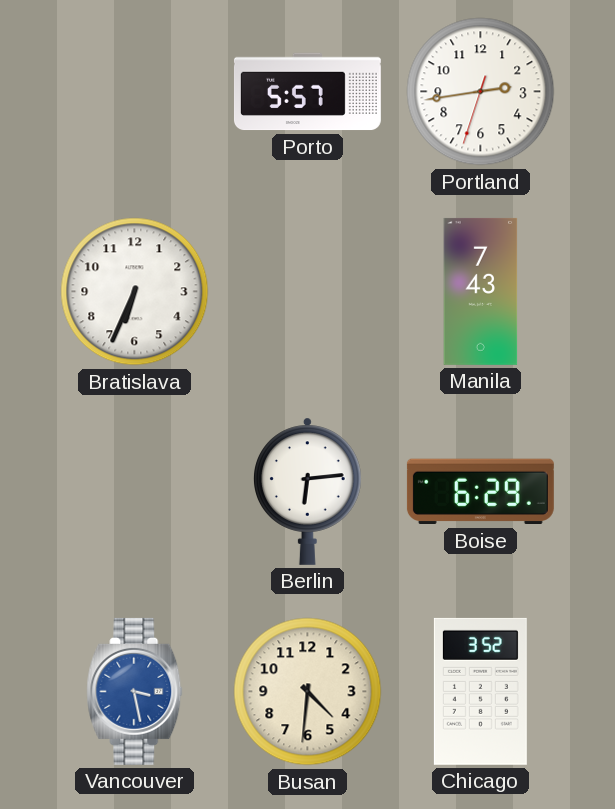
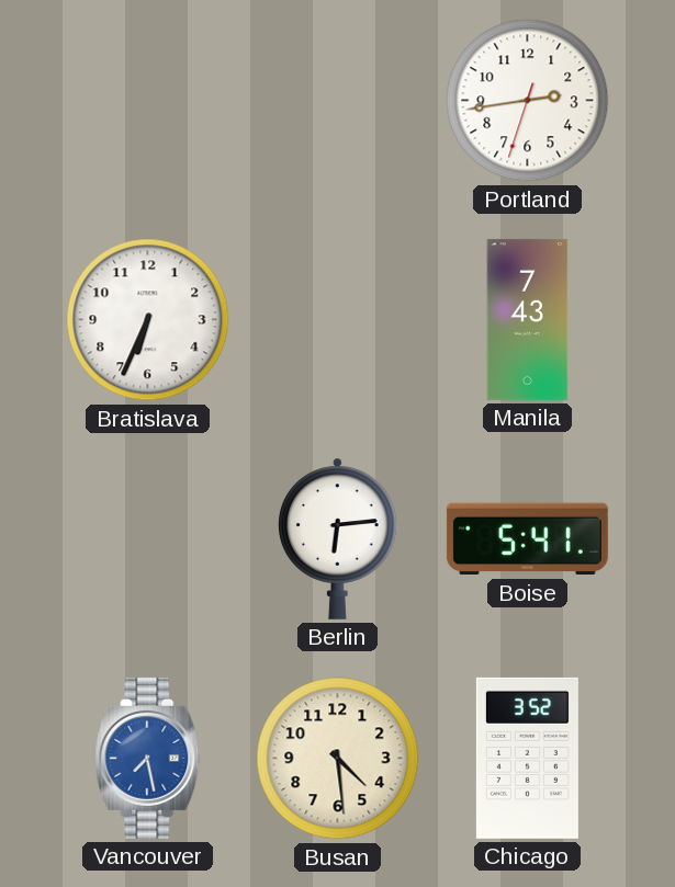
Porto: 5:57 -> none
Boise: 6:29 -> 5:41
Vancouver: 3:28 -> 7:28
Busan: 4:31 -> 4:29
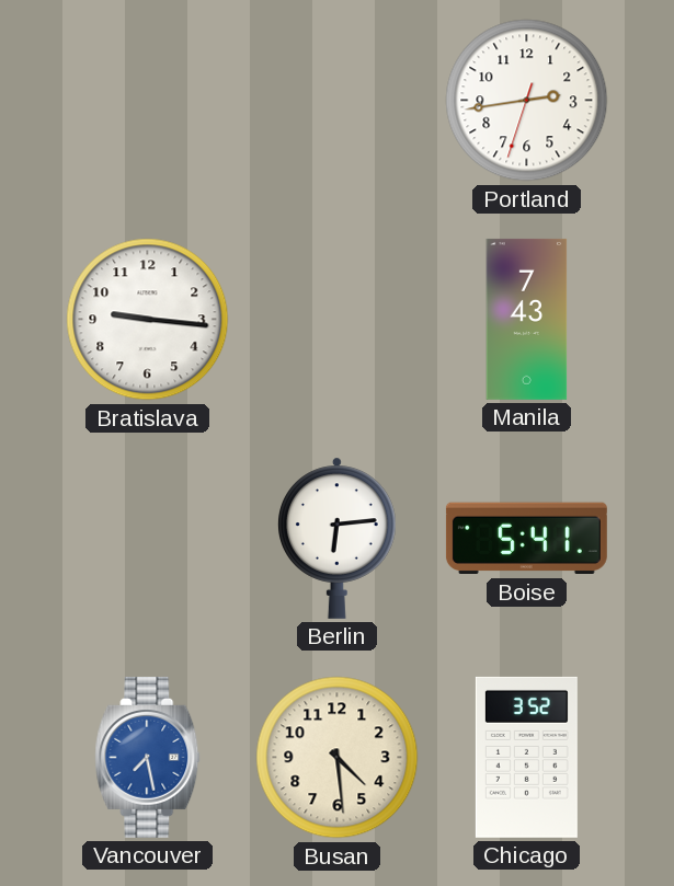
Bratislava: 6:34 -> 9:16
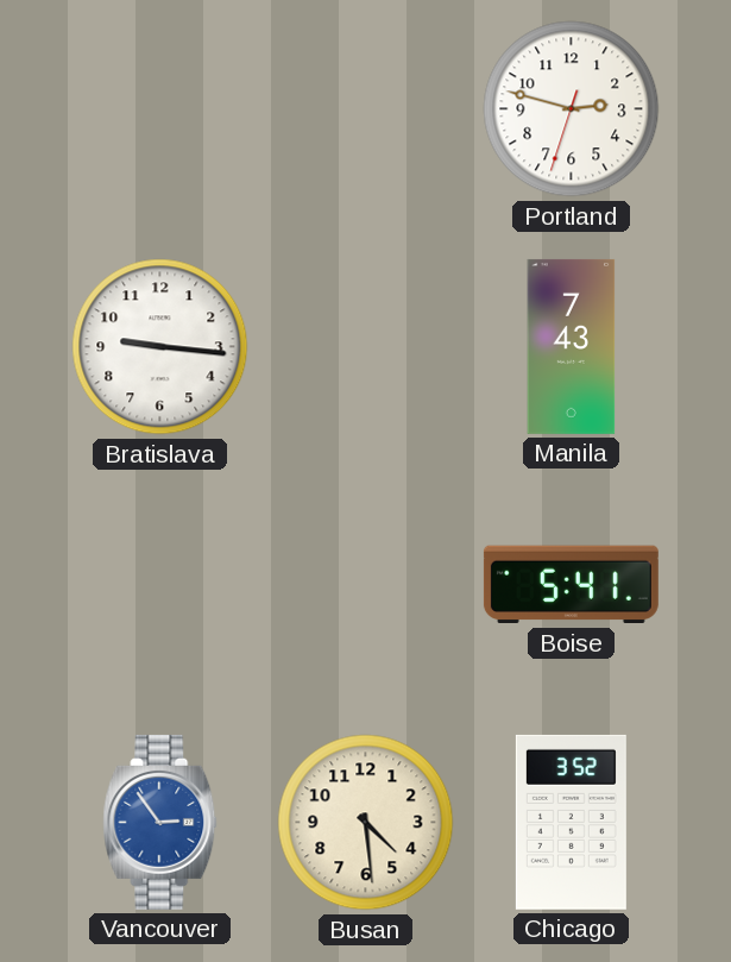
Portland: 2:43 -> 2:47
Berlin: 6:14 -> none
Vancouver: 7:28 -> 2:54
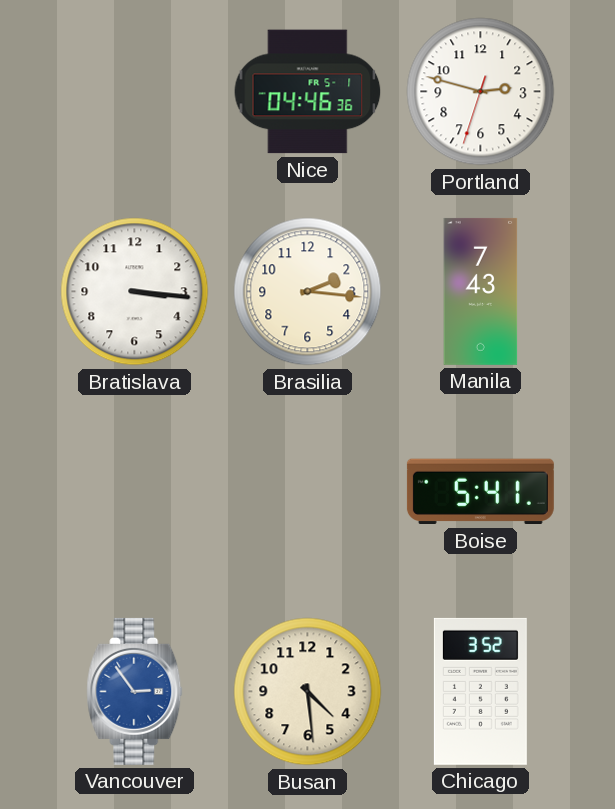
Nice: none -> 04:46
Bratislava: 9:16 -> 3:16
Brasilia: none -> 2:16
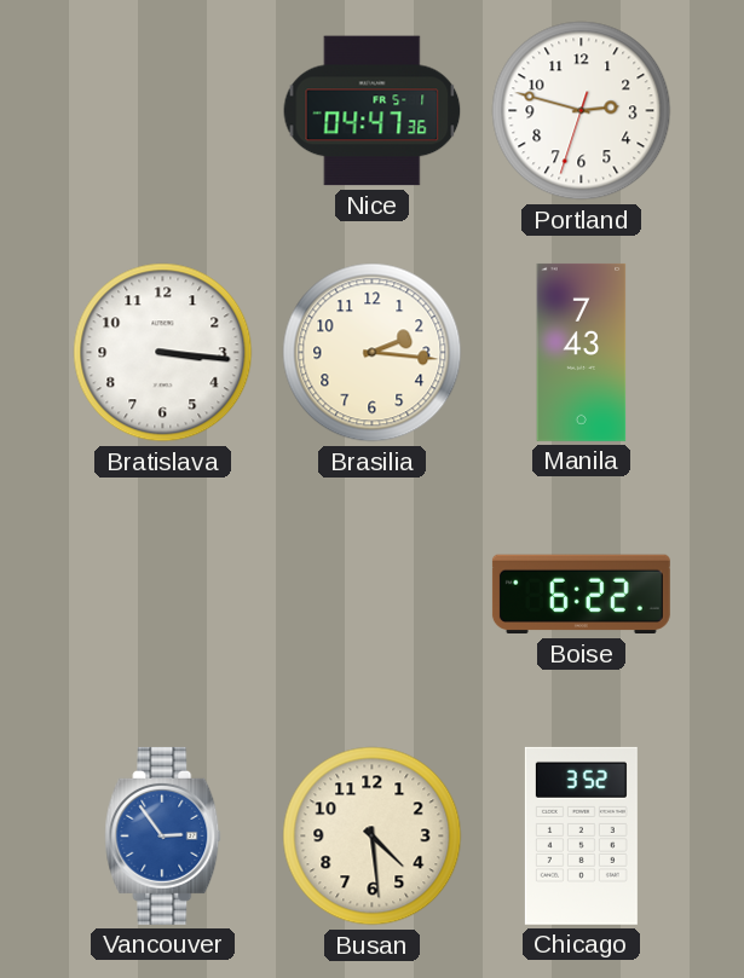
Nice: 04:46 -> 04:47
Boise: 5:41 -> 6:22
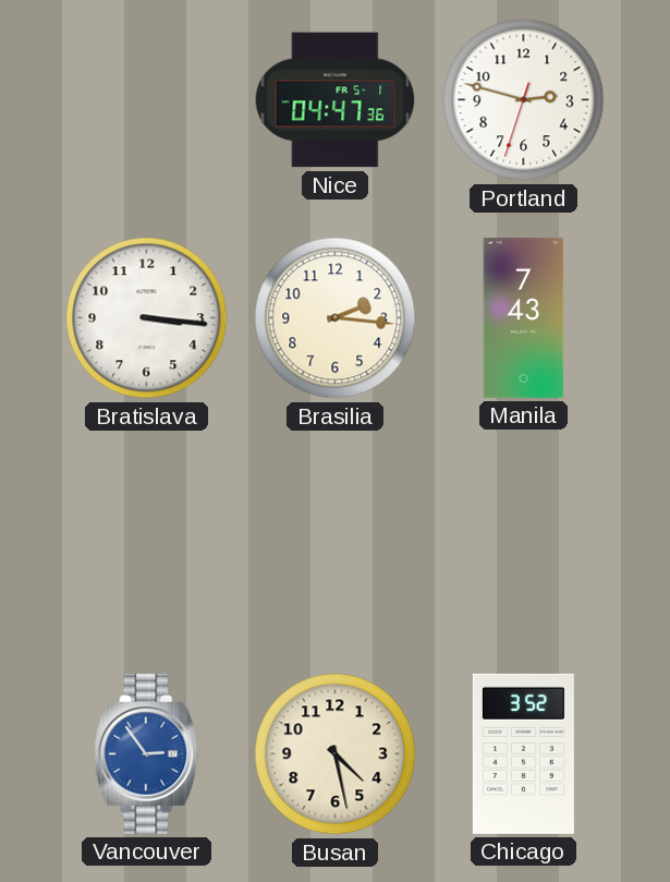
Boise: 6:22 -> none
Busan: 4:29 -> 4:28
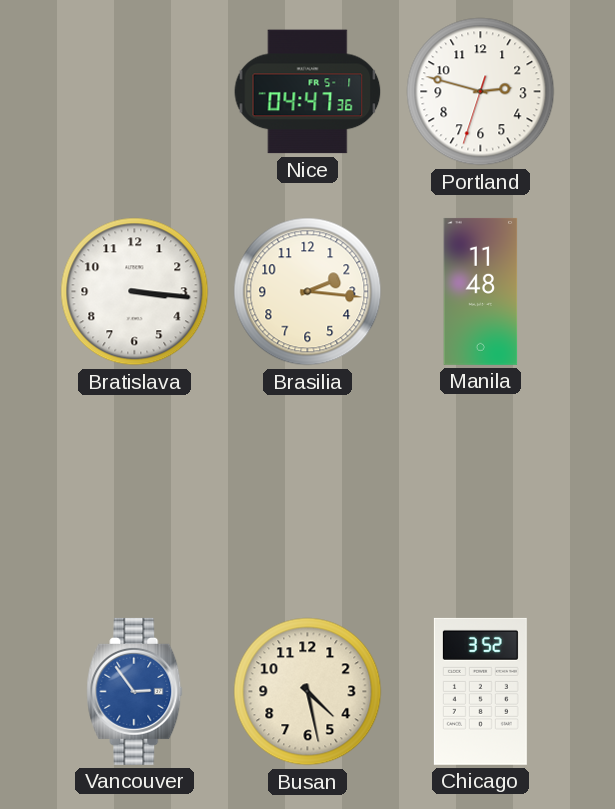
Manila: 7:43 -> 11:48
